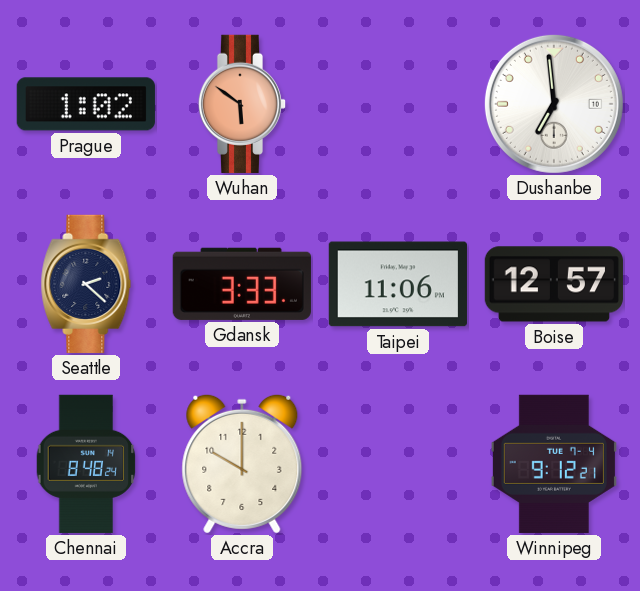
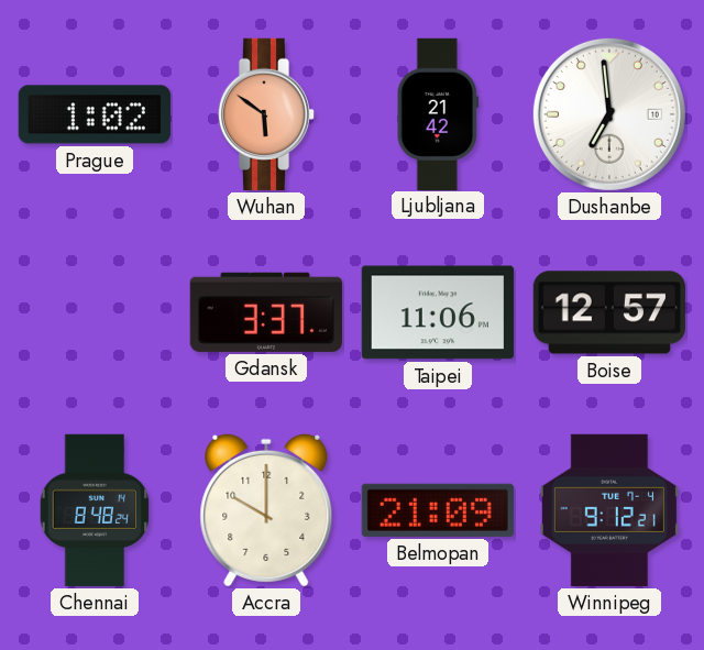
Ljubljana: none -> 21:42
Seattle: 2:22 -> none
Gdansk: 3:33 -> 3:37
Belmopan: none -> 21:09
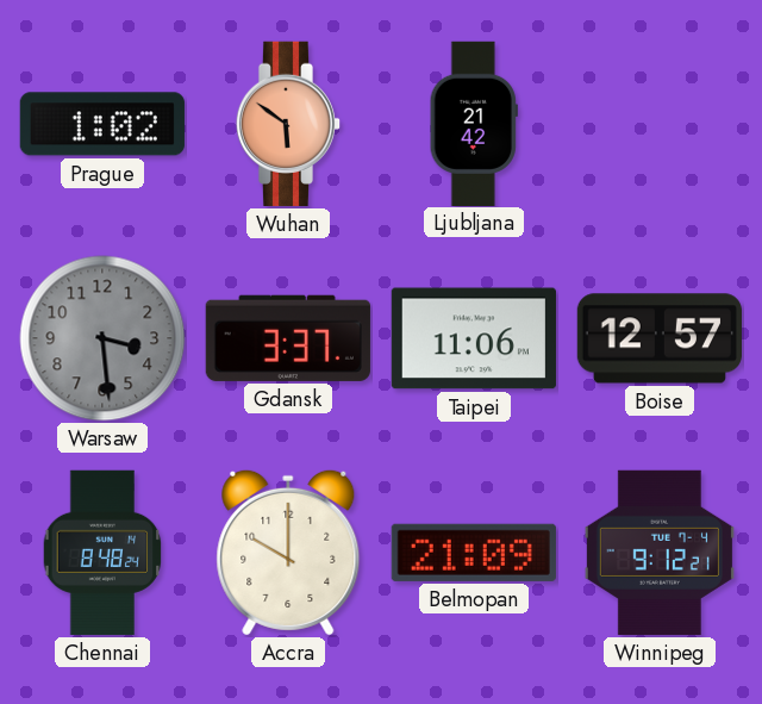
Dushanbe: 6:59 -> none
Warsaw: none -> 3:29
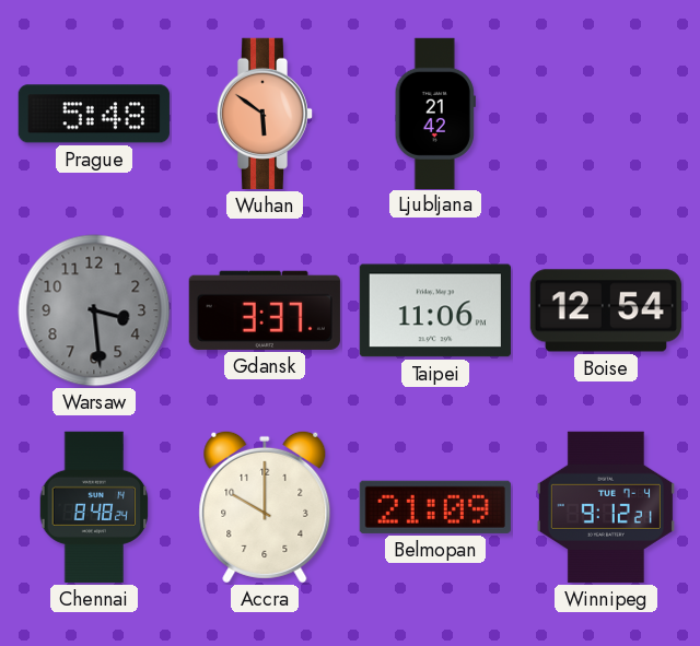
Prague: 1:02 -> 5:48
Boise: 12:57 -> 12:54
